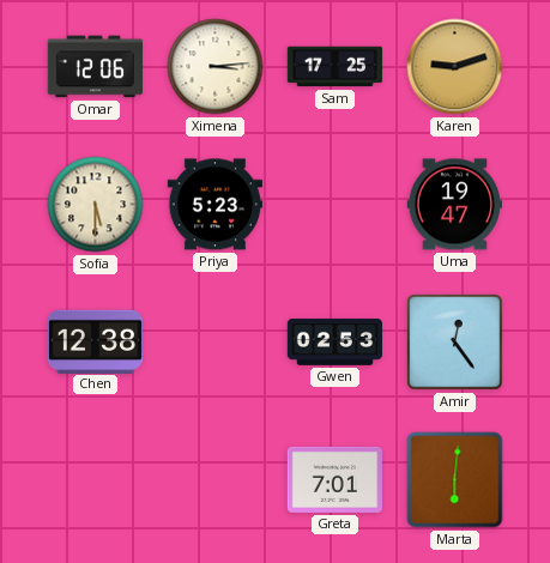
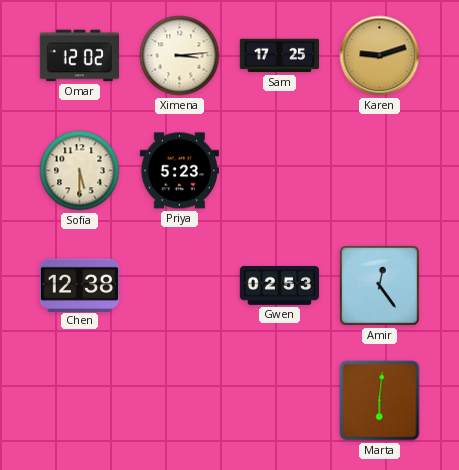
Omar: 12:06 -> 12:02
Uma: 19:47 -> none
Greta: 7:01 -> none
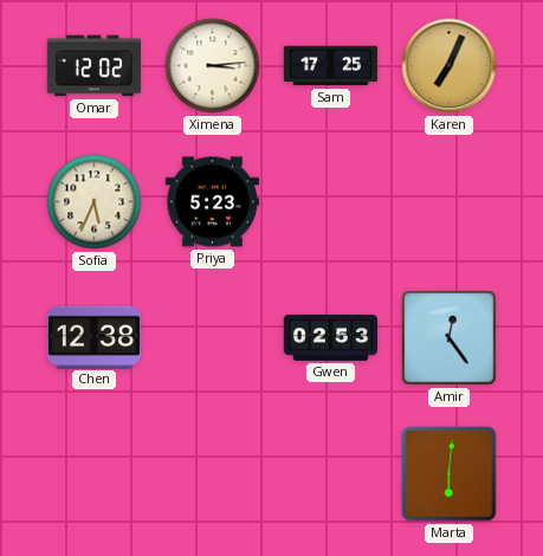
Karen: 9:12 -> 7:04
Sofia: 5:30 -> 5:34
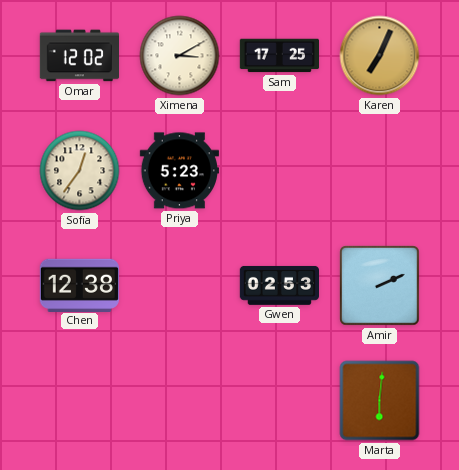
Ximena: 3:14 -> 3:10
Sofia: 5:34 -> 12:36
Amir: 12:24 -> 2:11
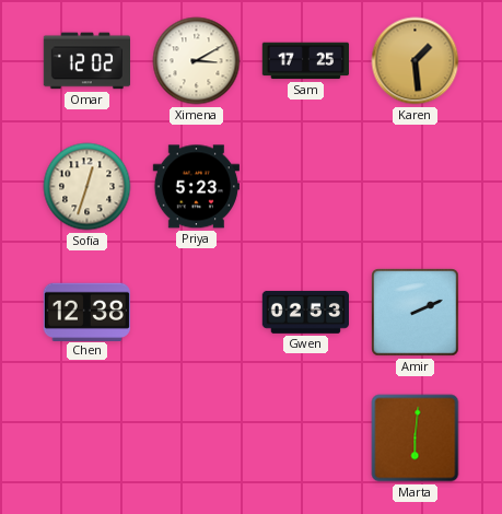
Karen: 7:04 -> 1:29
Sofia: 12:36 -> 12:33
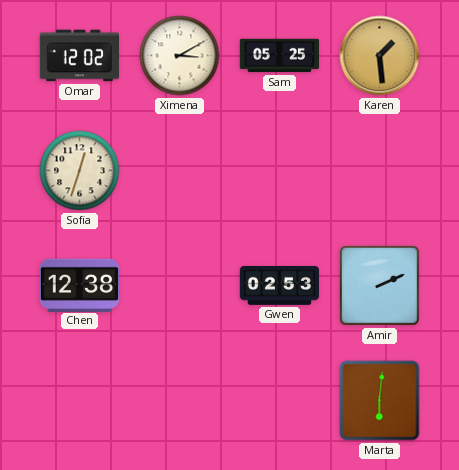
Sam: 17:25 -> 05:25
Priya: 5:23 -> none
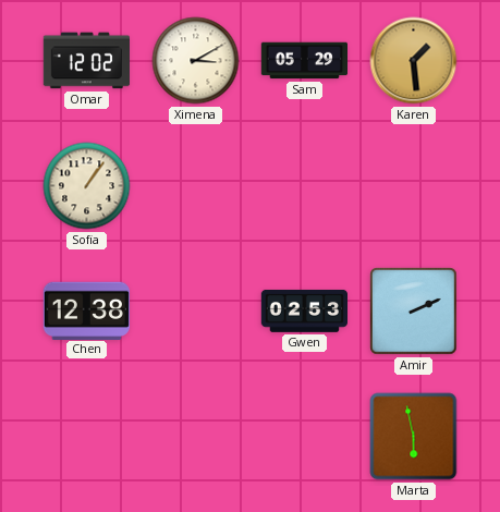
Sam: 05:25 -> 05:29
Sofia: 12:33 -> 1:06
Marta: 6:01 -> 5:58
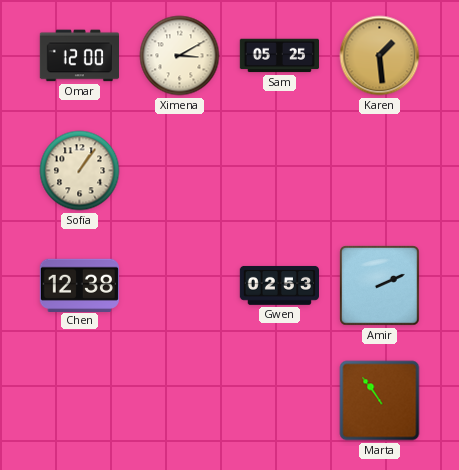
Omar: 12:02 -> 12:00
Sam: 05:29 -> 05:25
Marta: 5:58 -> 10:54
